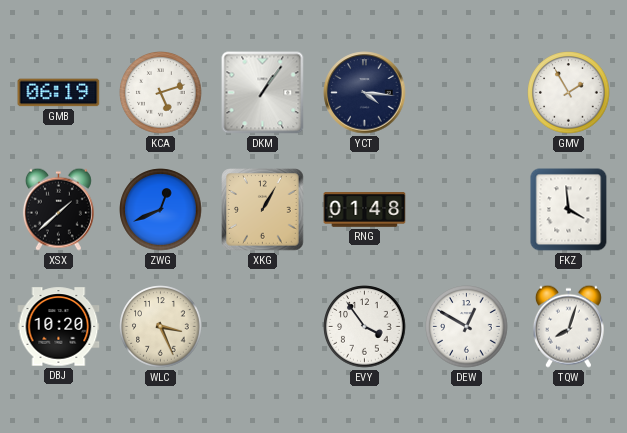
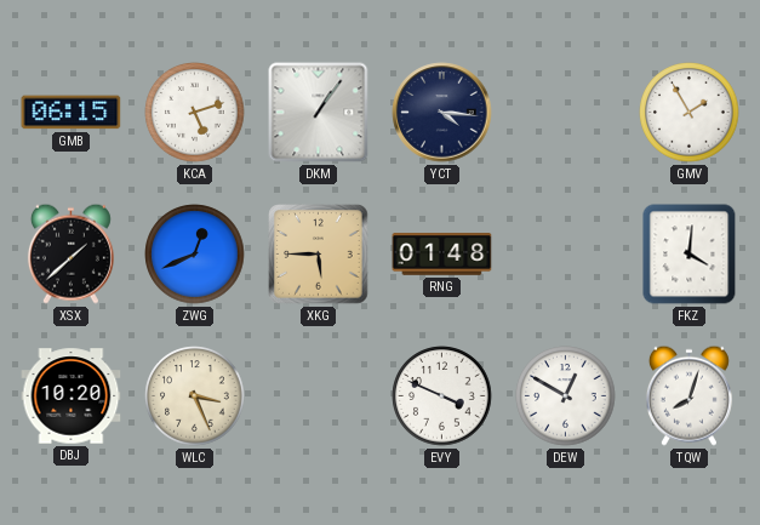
GMB: 06:19 -> 06:15
XKG: 1:05 -> 5:45
FKZ: 3:59 -> 4:01
EVY: 3:54 -> 3:49
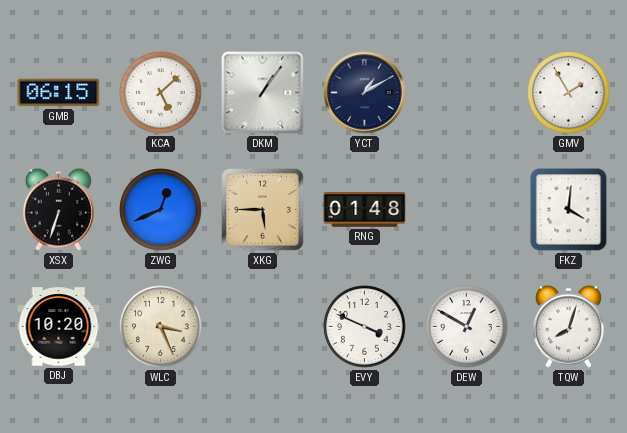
KCA: 5:12 -> 5:08
YCT: 4:16 -> 1:10
XSX: 1:38 -> 6:33
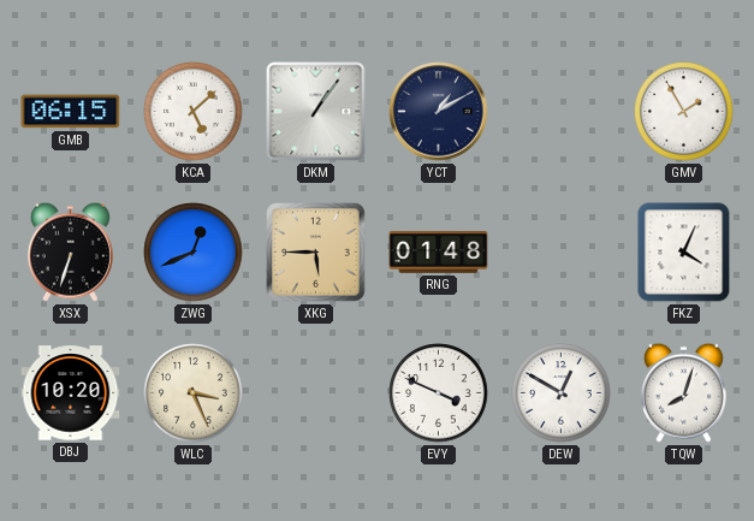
FKZ: 4:01 -> 4:04
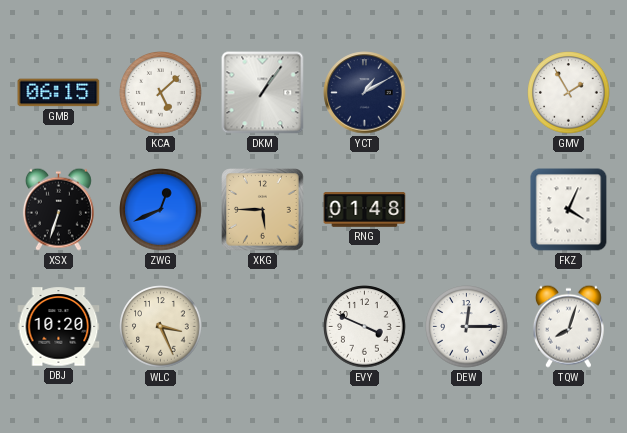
DEW: 12:50 -> 12:15
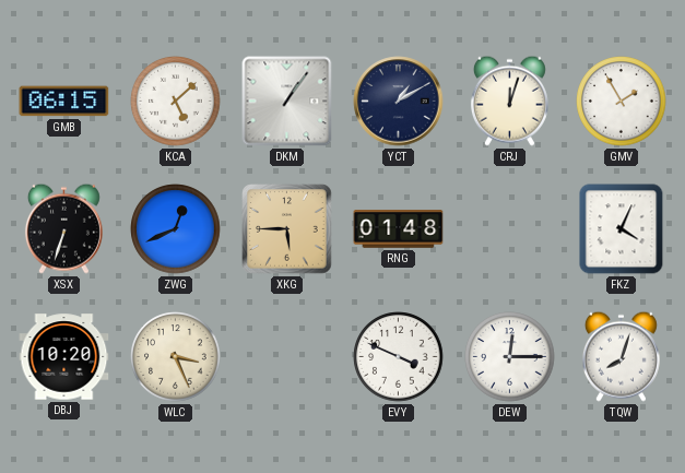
CRJ: none -> 12:03
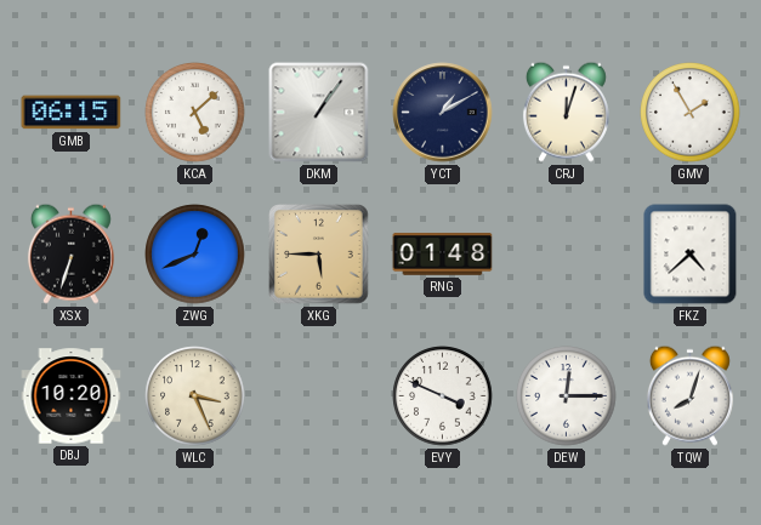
FKZ: 4:04 -> 4:38
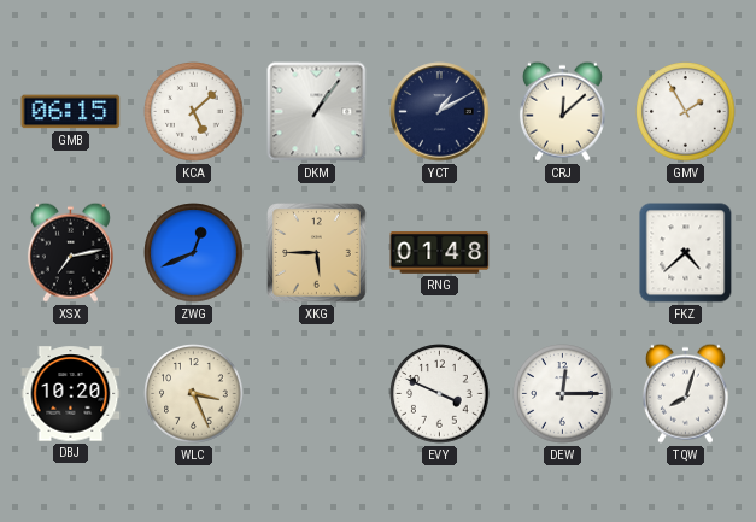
CRJ: 12:03 -> 12:08
XSX: 6:33 -> 7:13
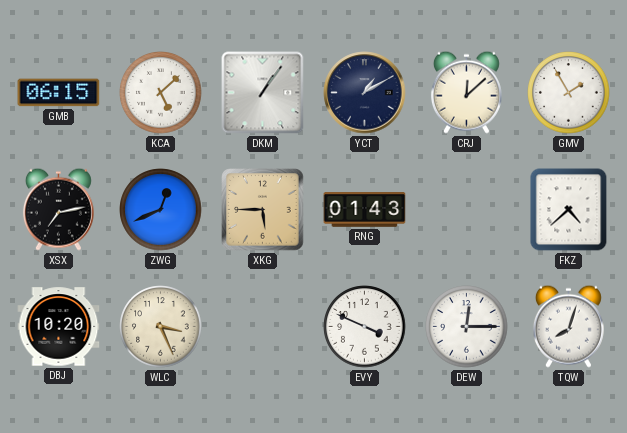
RNG: 01:48 -> 01:43
